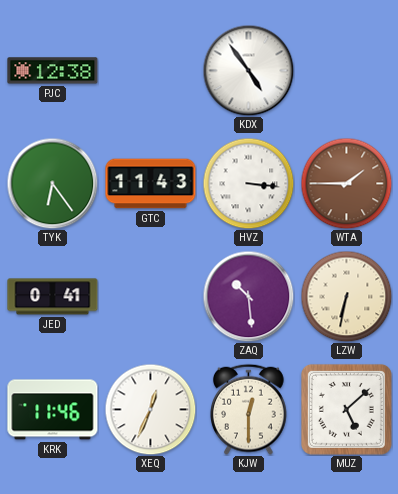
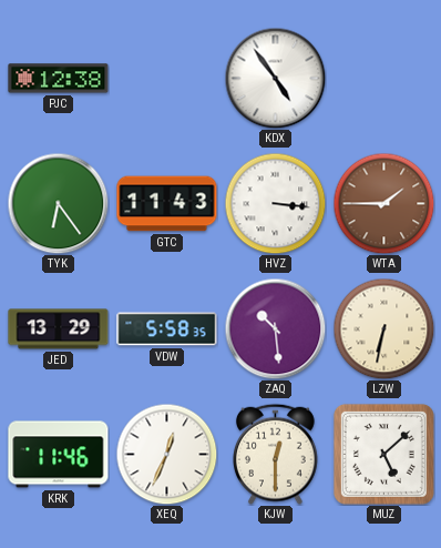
JED: 0:41 -> 13:29
VDW: none -> 5:58
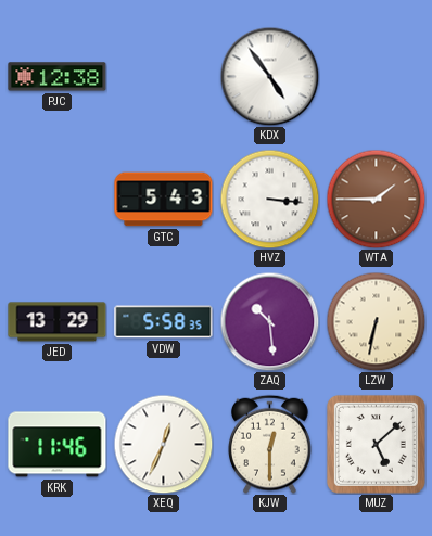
TYK: 6:24 -> none
GTC: 11:43 -> 5:43
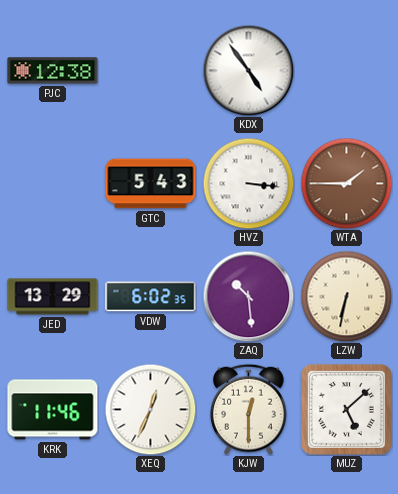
VDW: 5:58 -> 6:02
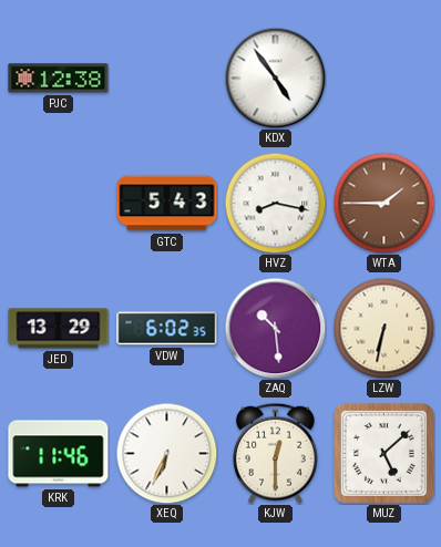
HVZ: 3:16 -> 8:17
XEQ: 12:34 -> 6:34
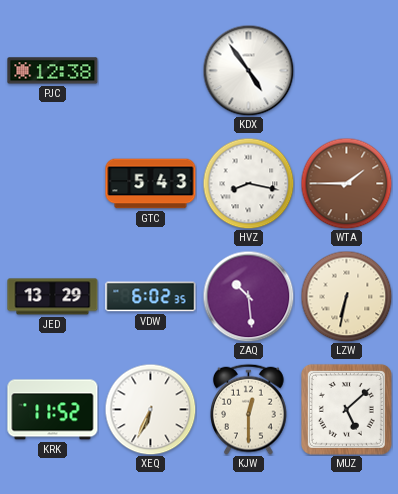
KRK: 11:46 -> 11:52
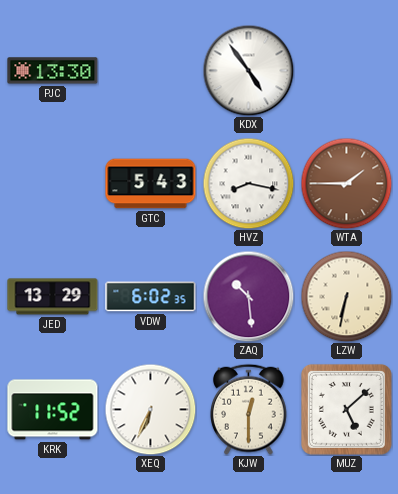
PJC: 12:38 -> 13:30
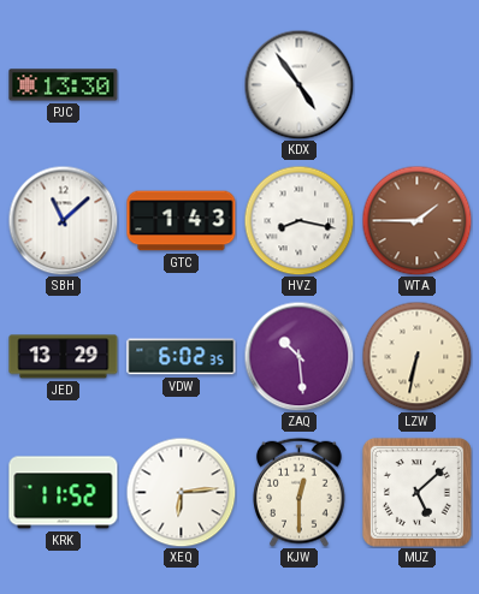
SBH: none -> 11:08
GTC: 5:43 -> 1:43
XEQ: 6:34 -> 6:14
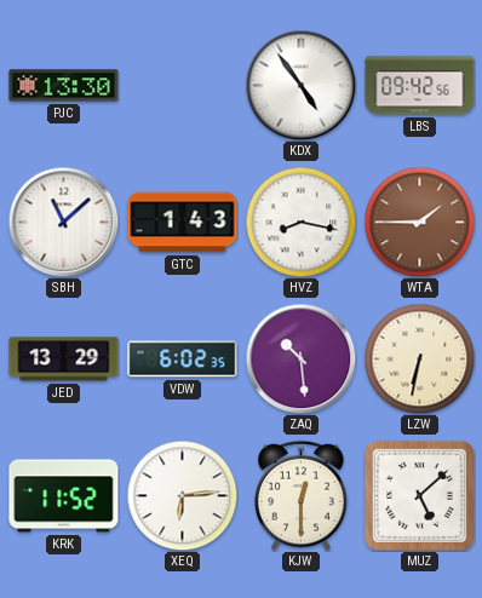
LBS: none -> 09:42
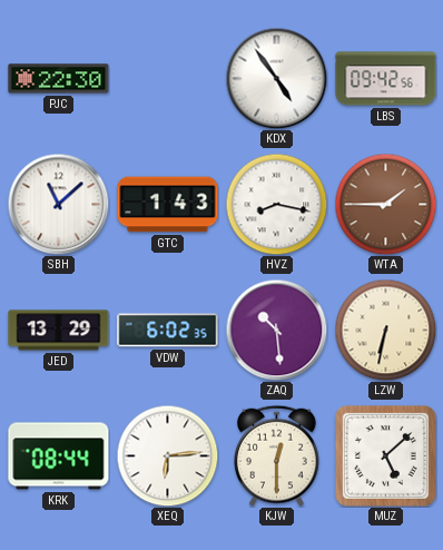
PJC: 13:30 -> 22:30
KRK: 11:52 -> 08:44
